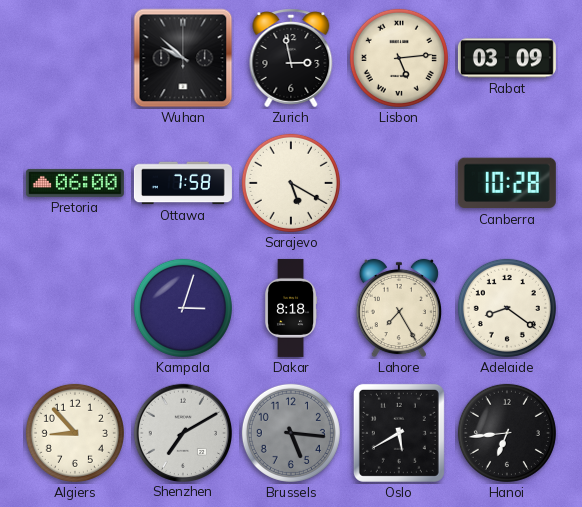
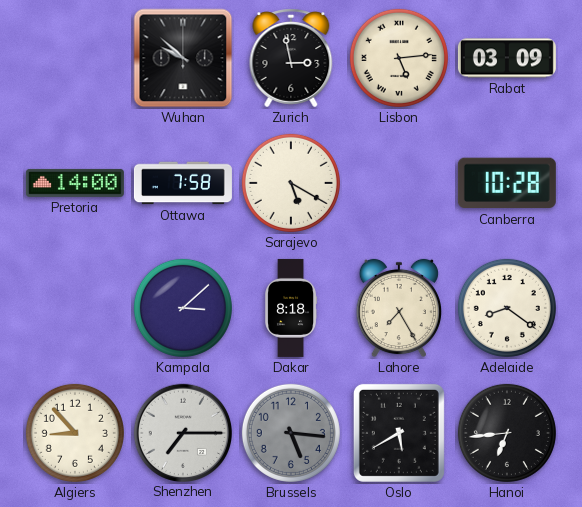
Pretoria: 06:00 -> 14:00
Kampala: 3:03 -> 3:08
Shenzhen: 7:10 -> 7:15
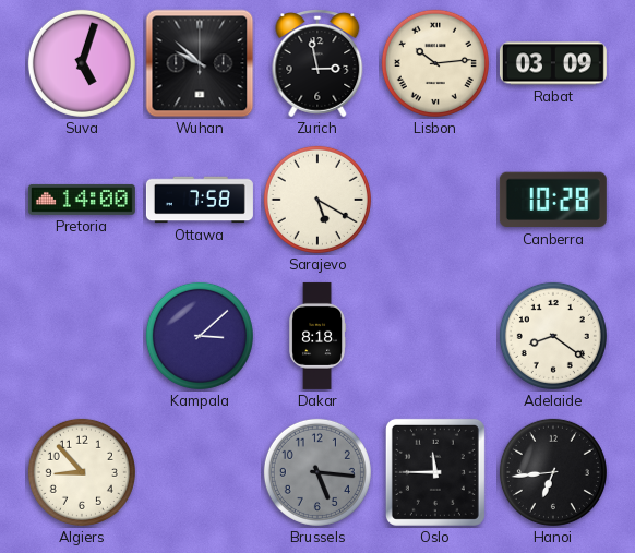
Suva: none -> 5:03
Lisbon: 5:14 -> 10:14
Lahore: 7:25 -> none
Shenzhen: 7:15 -> none
Oslo: 5:40 -> 11:45
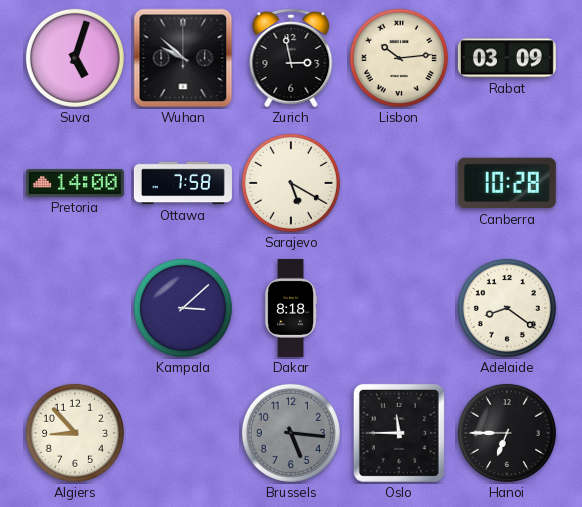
Hanoi: 6:44 -> 6:45
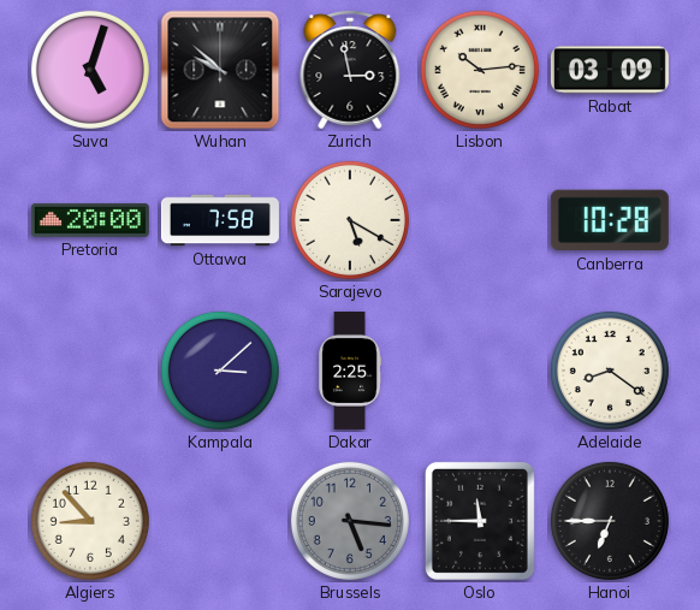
Pretoria: 14:00 -> 20:00
Dakar: 8:18 -> 2:25
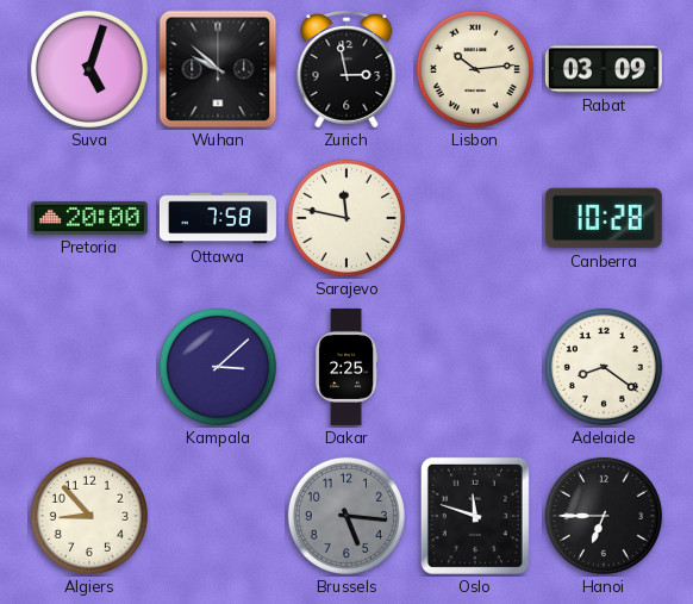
Sarajevo: 5:20 -> 11:47
Oslo: 11:45 -> 11:48
